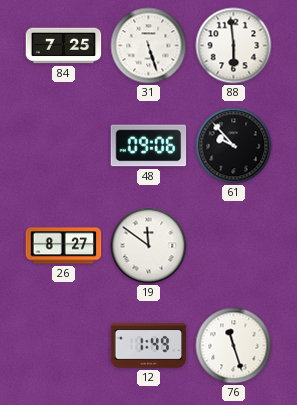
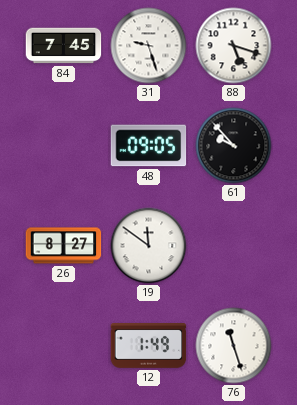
84: 7:25 -> 7:45
31: 5:27 -> 9:27
88: 5:59 -> 5:18
48: 09:06 -> 09:05
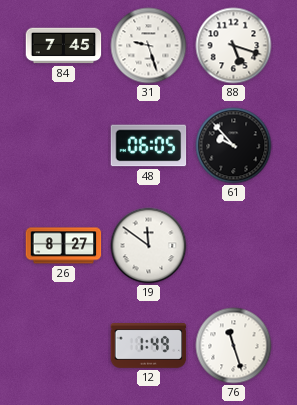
48: 09:05 -> 06:05
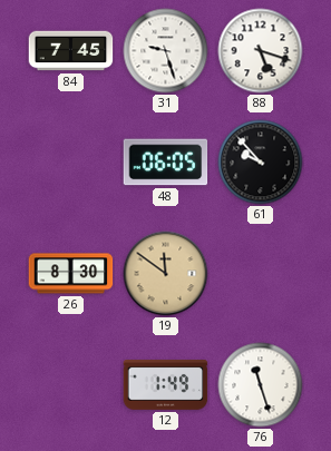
26: 8:27 -> 8:30
19 dial: white -> champagne
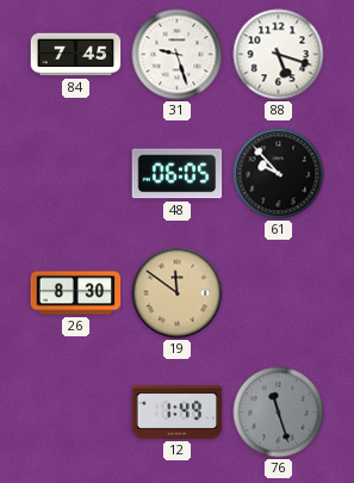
76 dial: white -> grey
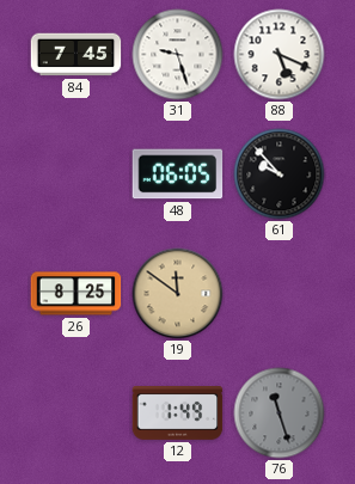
88: 5:18 -> 5:19
26: 8:30 -> 8:25
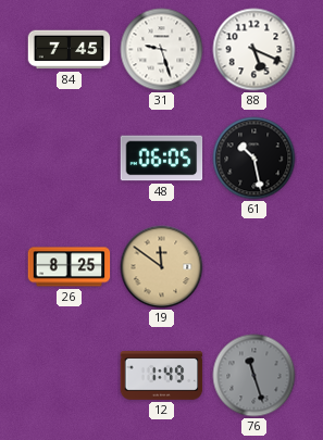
61: 9:53 -> 10:28
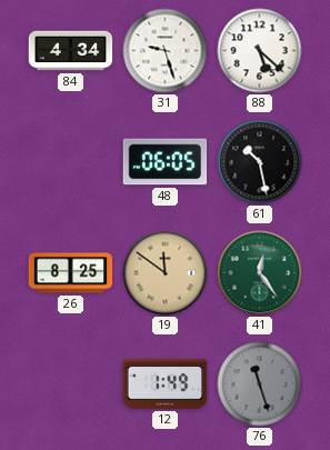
84: 7:45 -> 4:34
88: 5:19 -> 5:22
41: none -> 12:24
